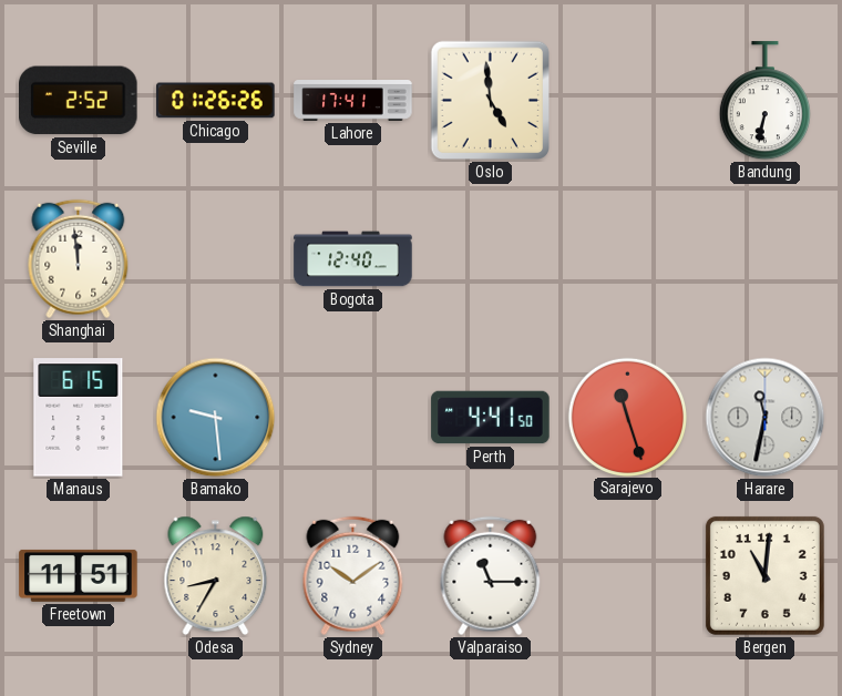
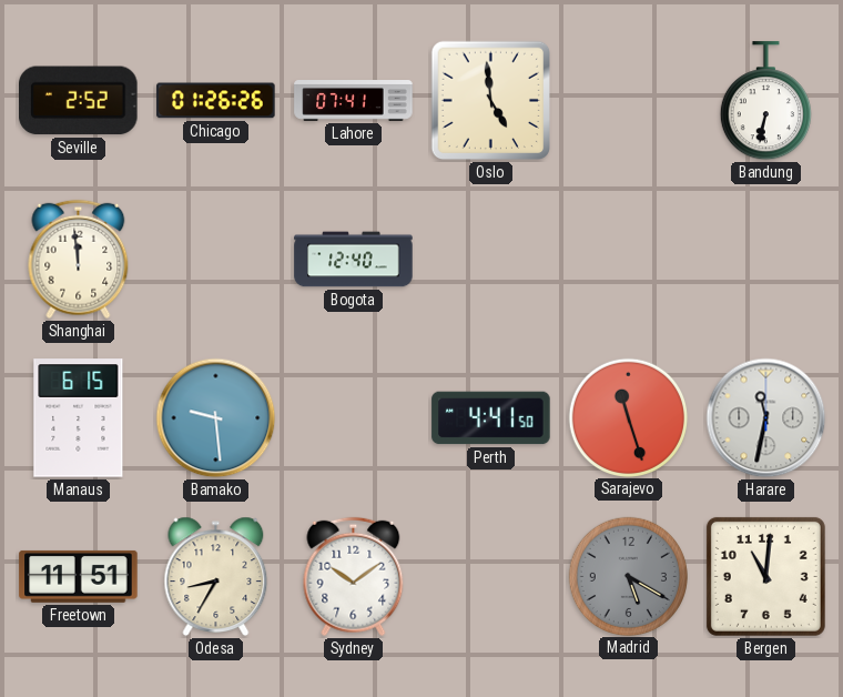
Lahore: 17:41 -> 07:41
Valparaiso: 11:15 -> none
Madrid: none -> 5:20
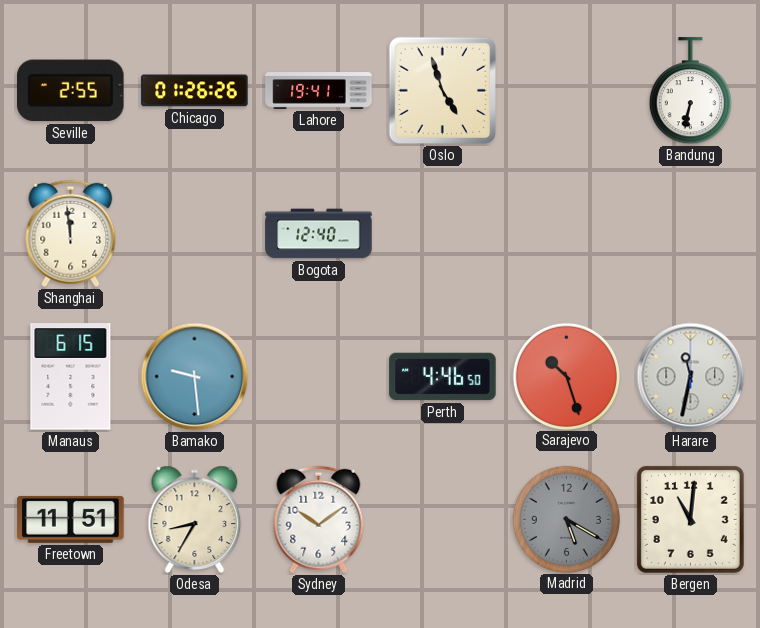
Seville: 2:52 -> 2:55
Lahore: 07:41 -> 19:41
Oslo: 4:59 -> 4:57
Perth: 4:41 -> 4:46
Sarajevo: 11:27 -> 10:27
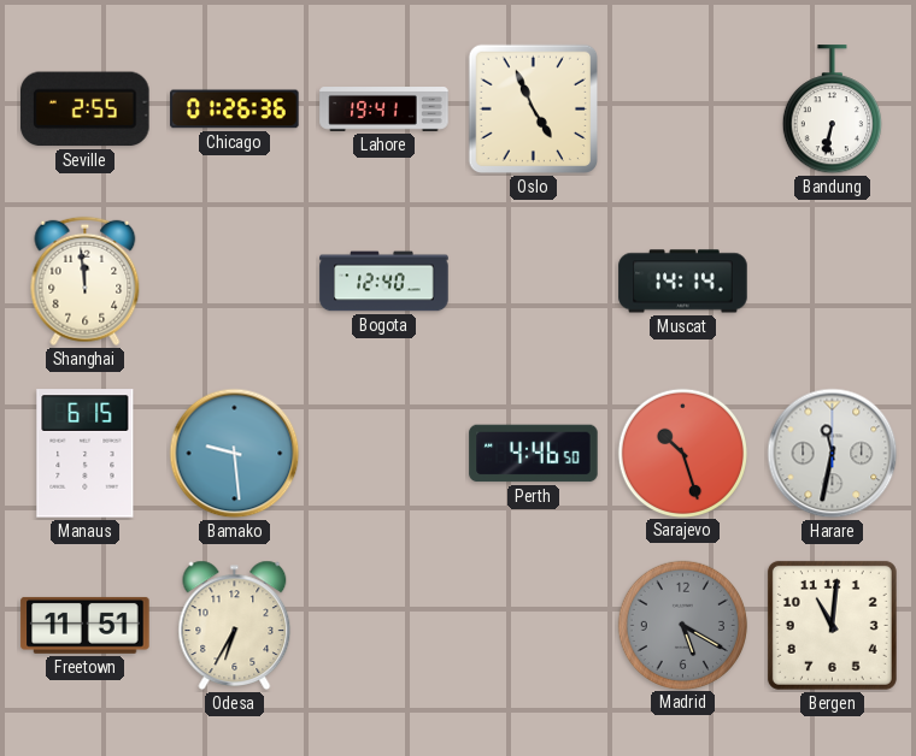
Chicago: 01:26:26 -> 01:26:36
Oslo: 4:57 -> 4:56
Muscat: none -> 14:14
Odesa: 8:35 -> 6:35
Sydney: 10:09 -> none
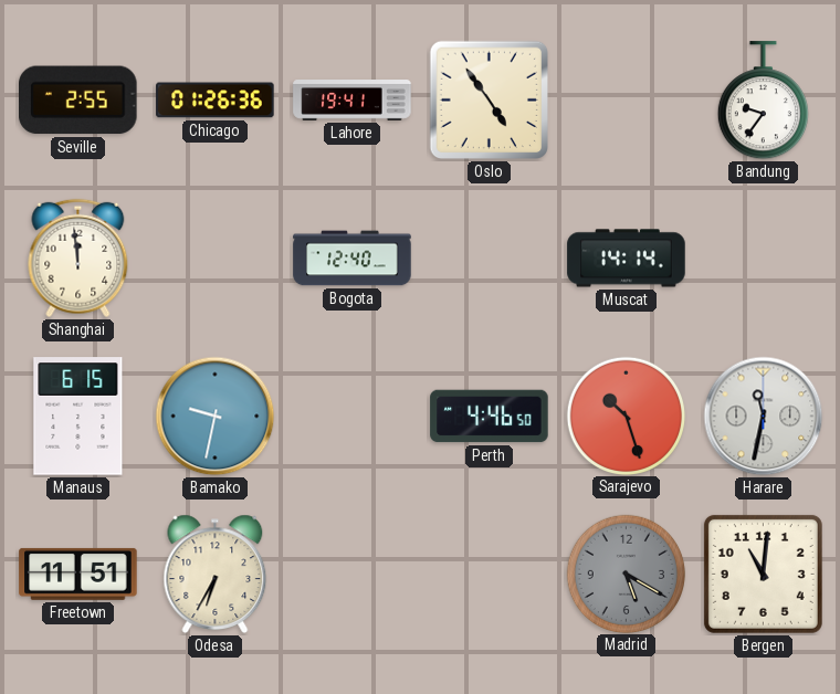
Oslo: 4:56 -> 4:54
Bandung: 6:32 -> 9:36
Bamako: 9:29 -> 9:32
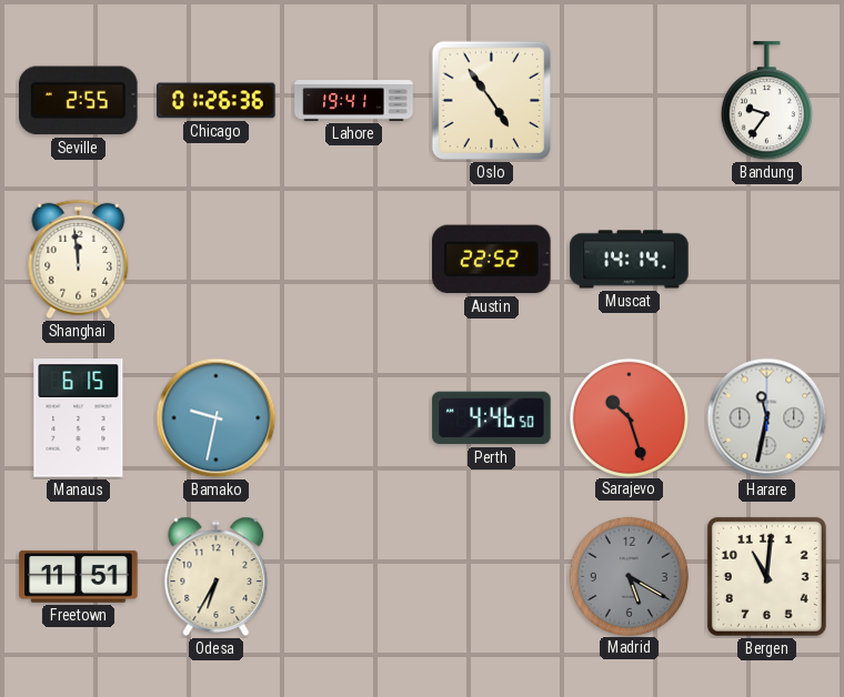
Bogota: 12:40 -> none
Austin: none -> 22:52
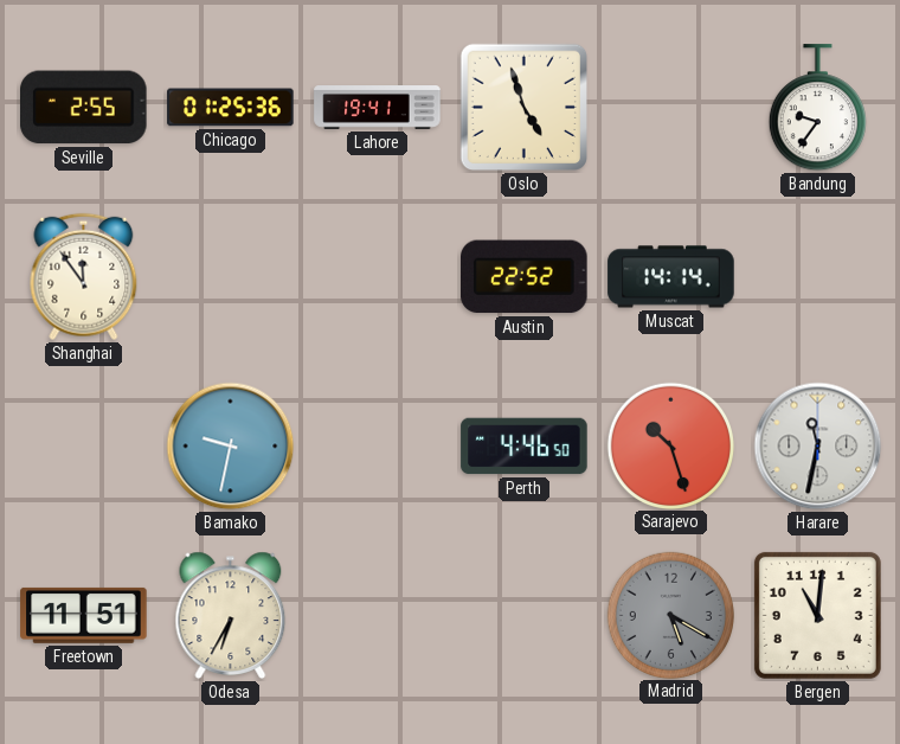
Chicago: 01:26 -> 01:25
Oslo: 4:54 -> 4:57
Shanghai: 11:59 -> 11:54
Manaus: 6:15 -> none
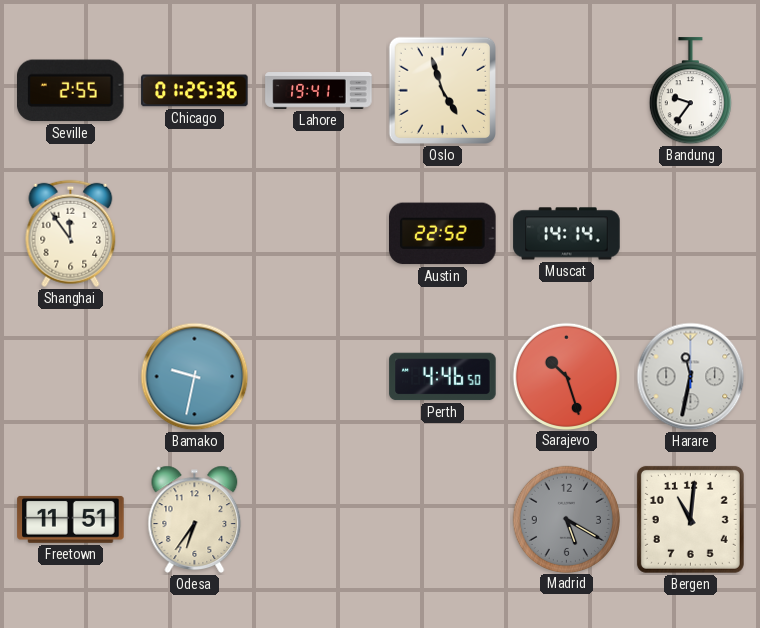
Odesa: 6:35 -> 6:36
